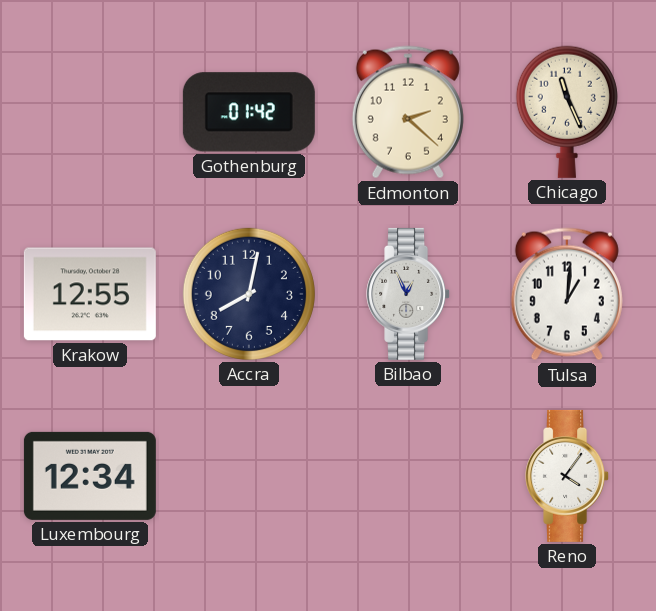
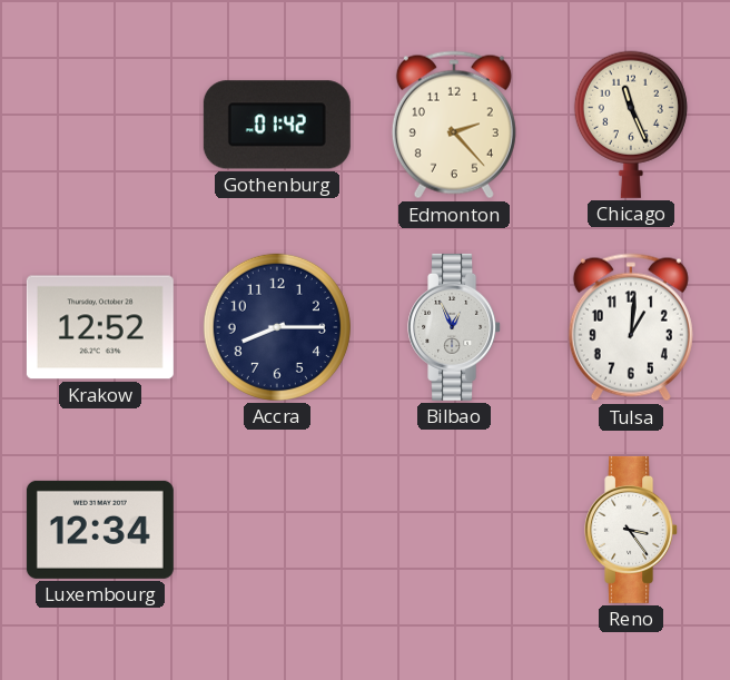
Edmonton: 2:22 -> 2:23
Krakow: 12:55 -> 12:52
Accra: 8:02 -> 8:15
Reno: 4:06 -> 3:24
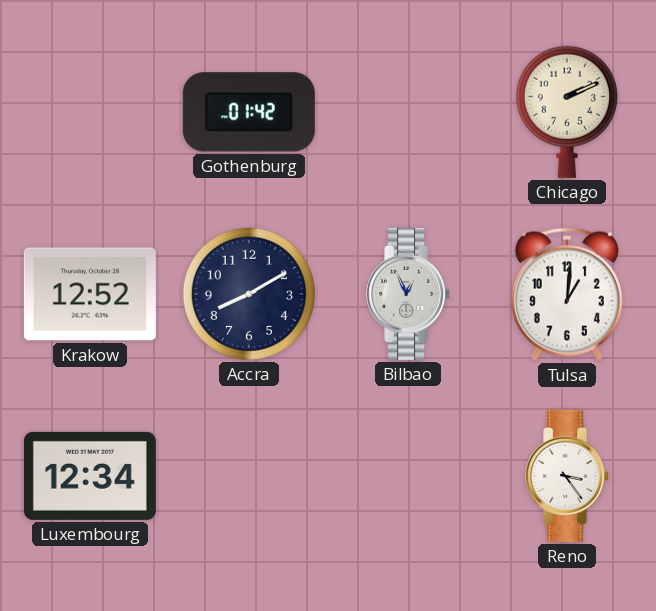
Edmonton: 2:23 -> none
Chicago: 11:26 -> 2:11
Accra: 8:15 -> 8:10
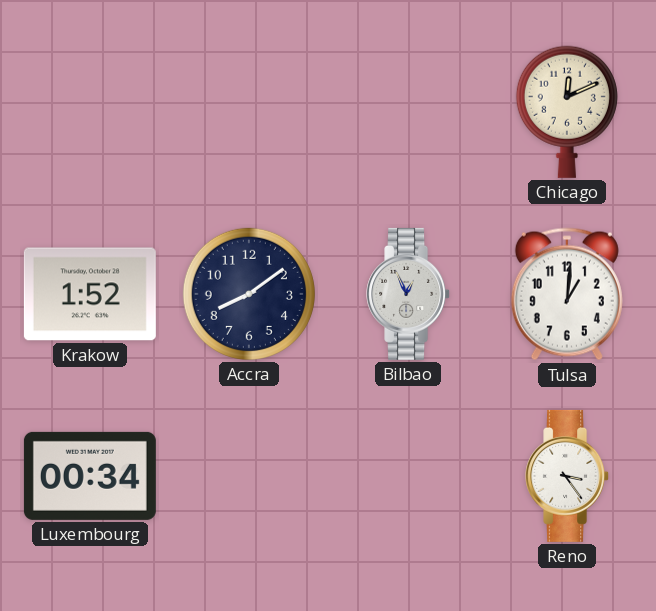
Gothenburg: 01:42 -> none
Chicago: 2:11 -> 12:11
Krakow: 12:52 -> 1:52
Accra: 8:10 -> 8:09
Luxembourg: 12:34 -> 00:34
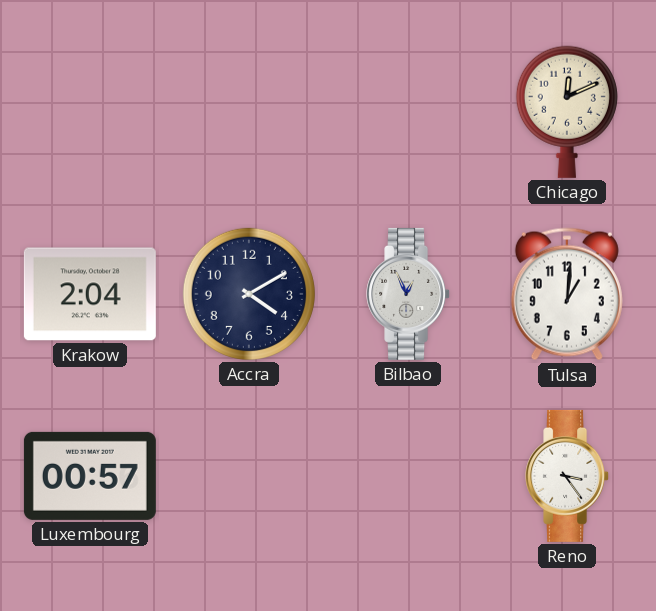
Krakow: 1:52 -> 2:04
Accra: 8:09 -> 4:10
Luxembourg: 00:34 -> 00:57
